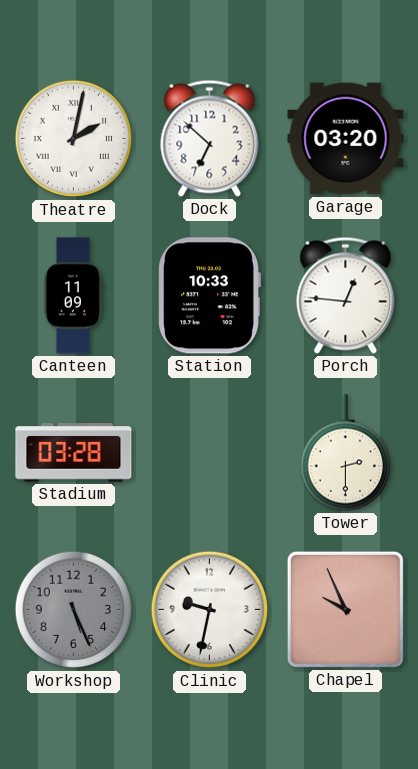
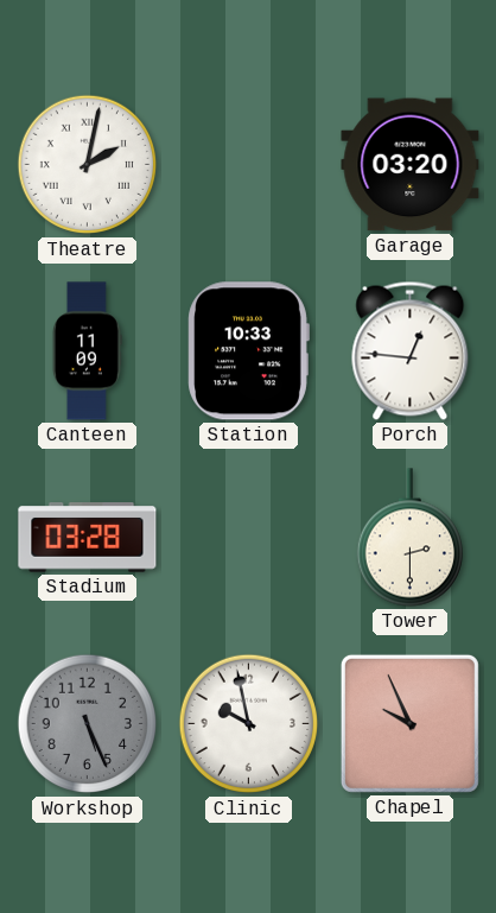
Dock: 6:52 -> none
Clinic: 9:32 -> 9:58
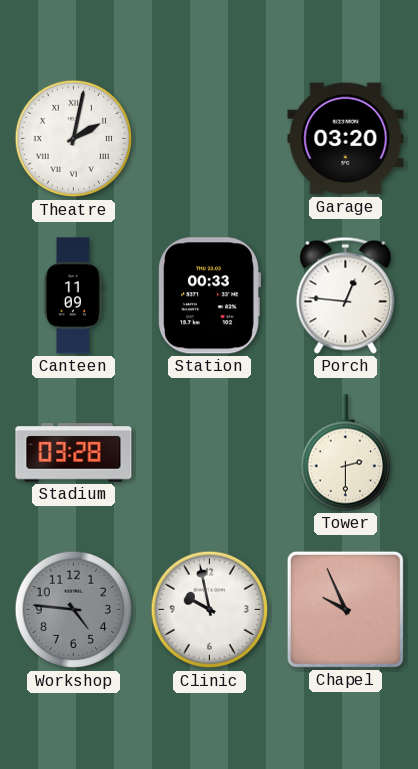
Station: 10:33 -> 00:33
Workshop: 5:26 -> 4:46
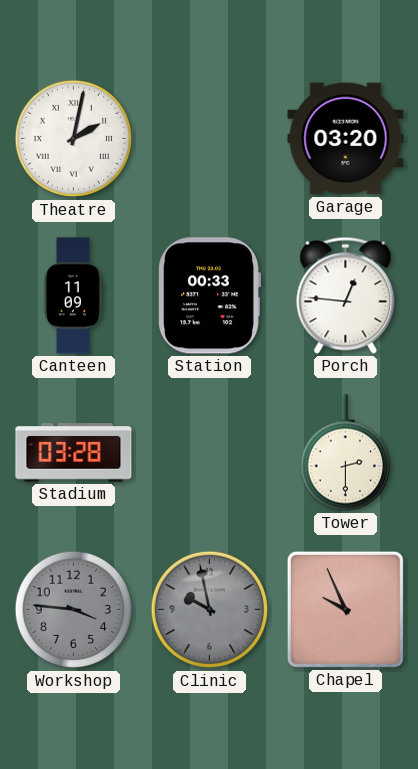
Workshop: 4:46 -> 3:46
Clinic dial: white -> grey
